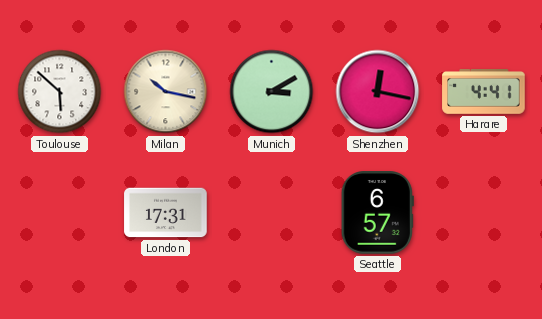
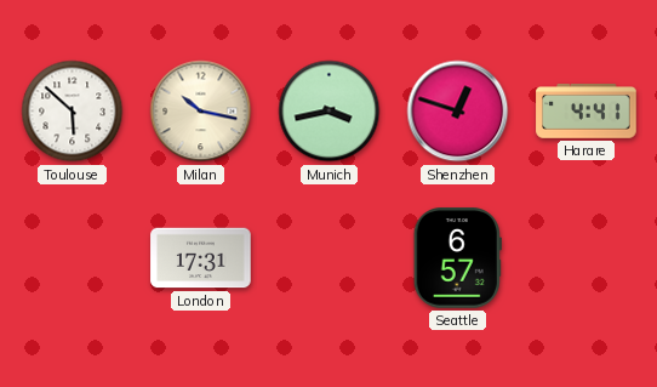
Munich: 3:10 -> 3:43
Shenzhen: 12:17 -> 12:48
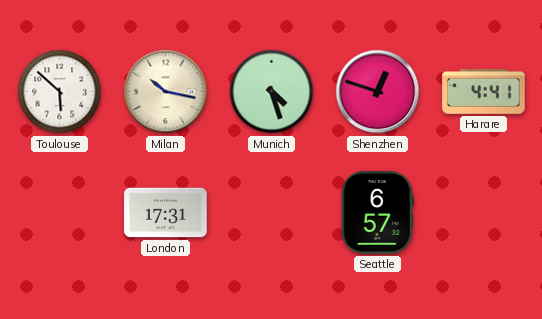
Munich: 3:43 -> 4:27
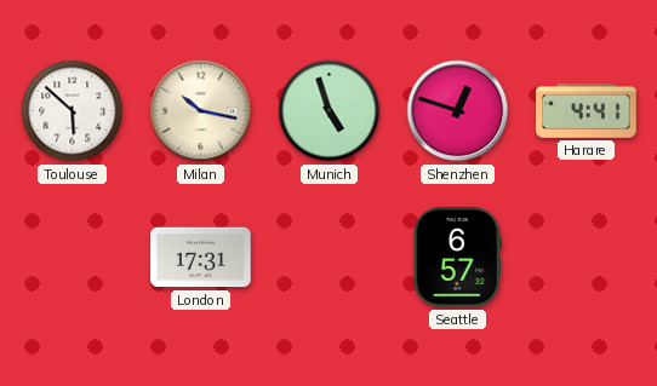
Munich: 4:27 -> 4:57
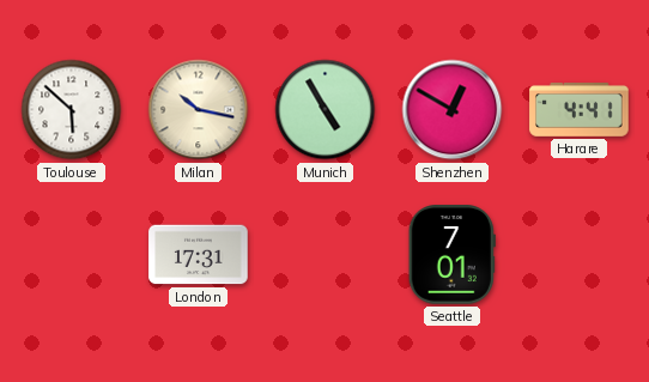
Munich: 4:57 -> 4:55
Shenzhen: 12:48 -> 12:50
Seattle: 6:57 -> 7:01
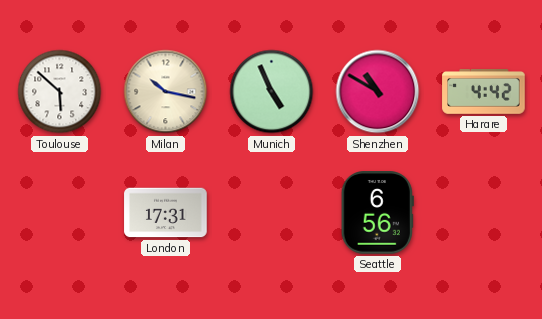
Munich: 4:55 -> 4:56
Shenzhen: 12:50 -> 10:50
Harare: 4:41 -> 4:42
Seattle: 7:01 -> 6:56
